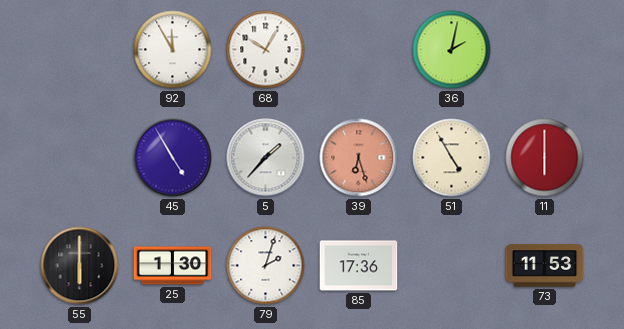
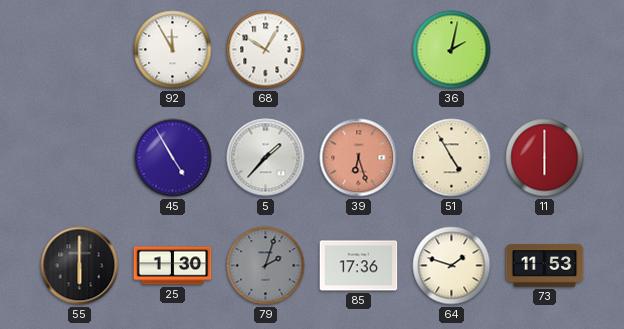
79 dial: white -> grey
64: none -> 1:48
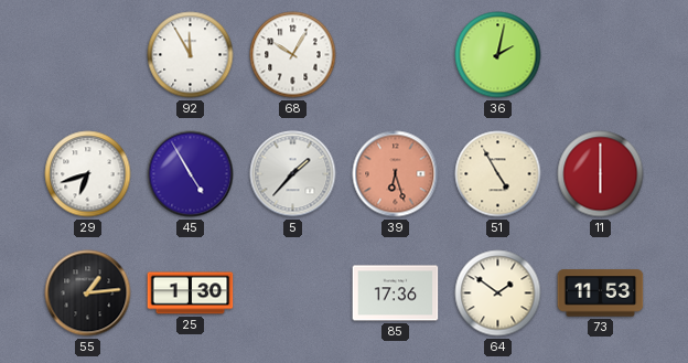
29: none -> 6:42
55: 6:00 -> 1:14
79: 2:03 -> none
64: 1:48 -> 1:51
